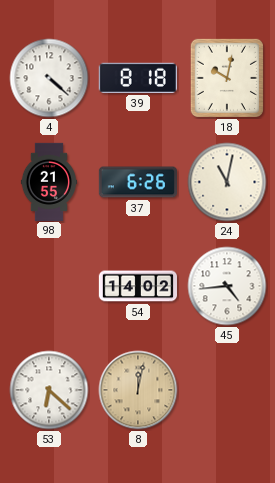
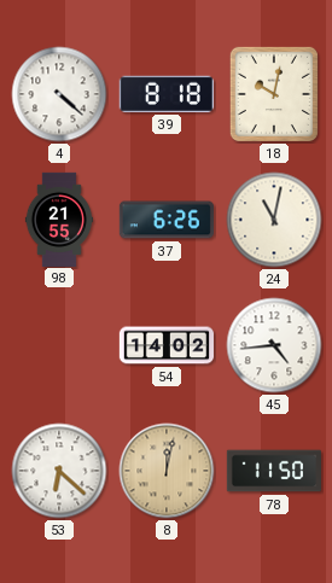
78: none -> 11:50
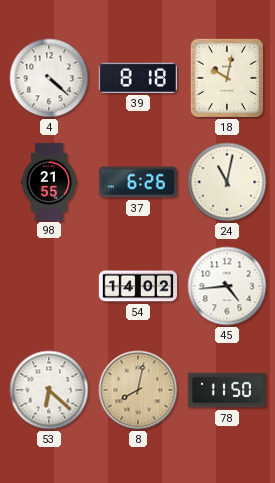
8: 12:02 -> 8:02
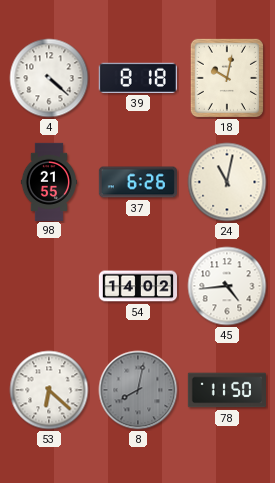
8 dial: champagne -> grey
